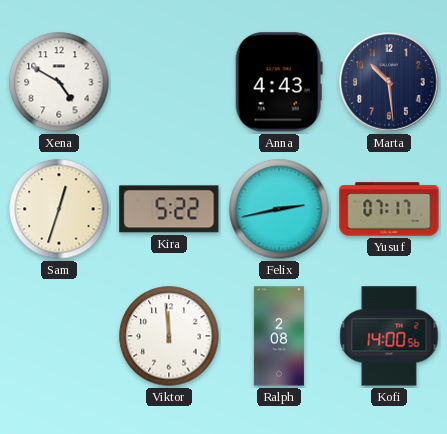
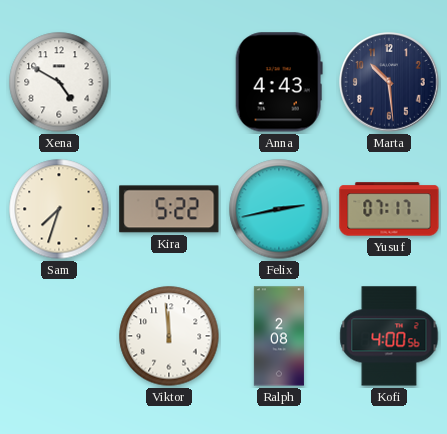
Sam: 12:33 -> 7:33
Kofi: 14:00 -> 4:00
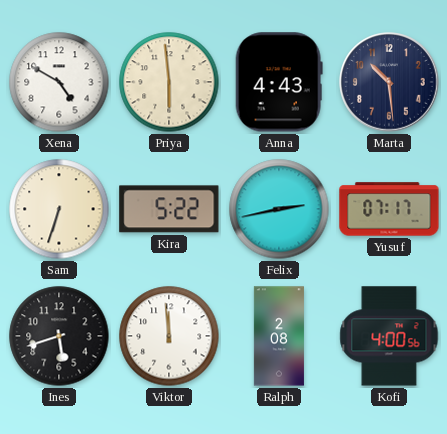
Priya: none -> 5:59
Sam: 7:33 -> 6:33
Ines: none -> 5:42
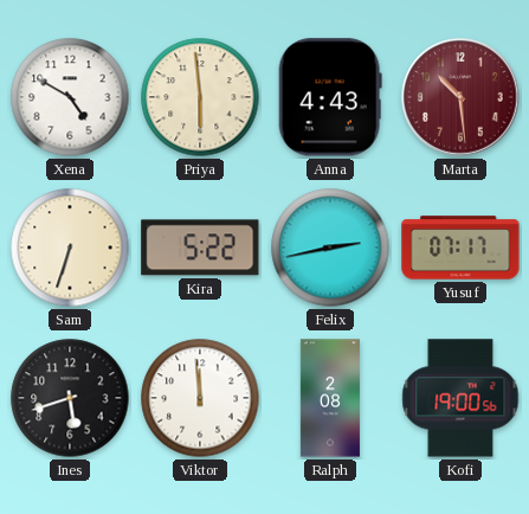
Marta dial: navy -> burgundy
Kofi: 4:00 -> 19:00
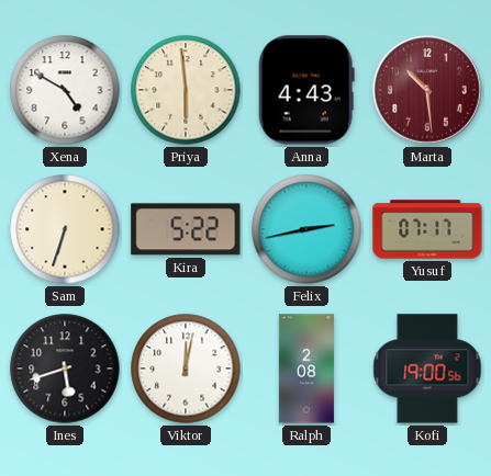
Viktor: 11:59 -> 12:02
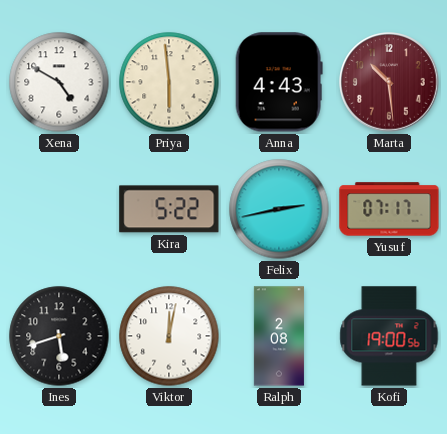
Sam: 6:33 -> none
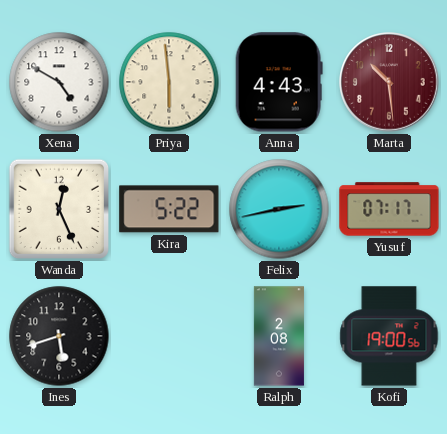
Wanda: none -> 12:26
Viktor: 12:02 -> none
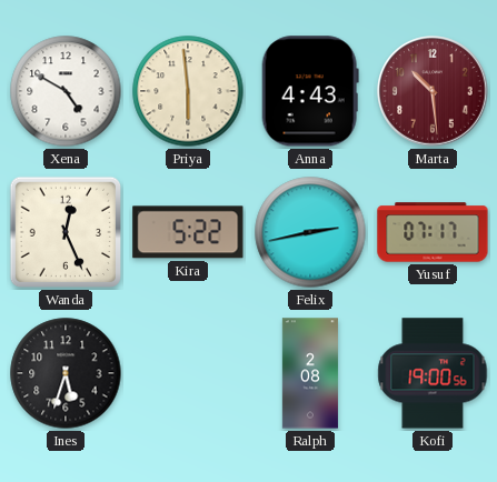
Ines: 5:42 -> 5:33
